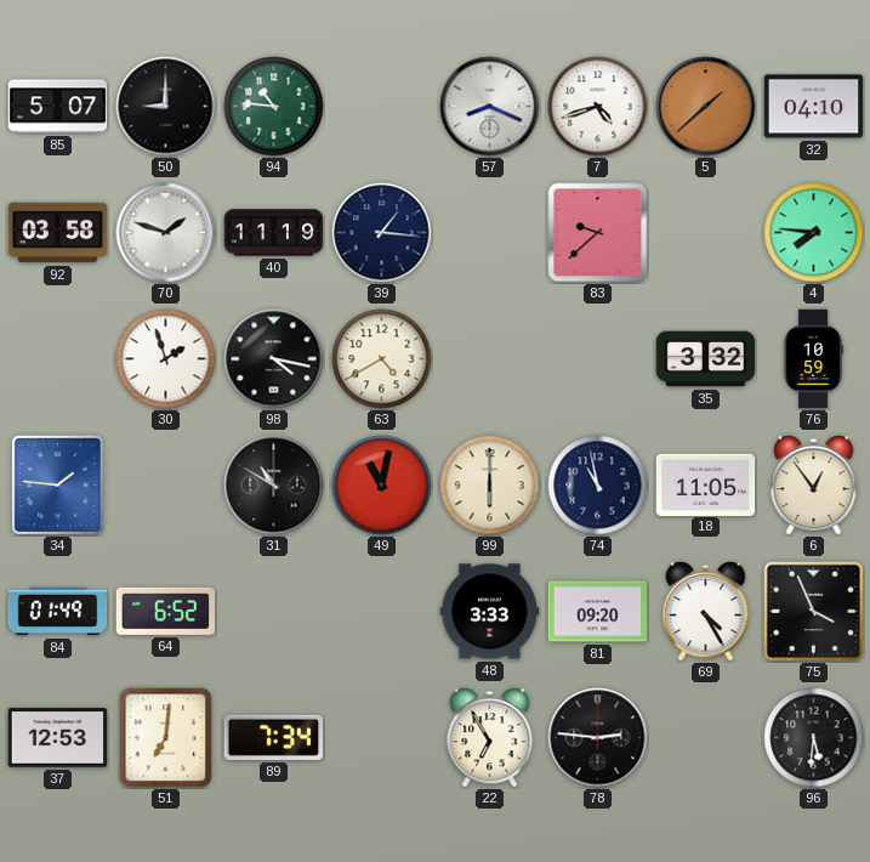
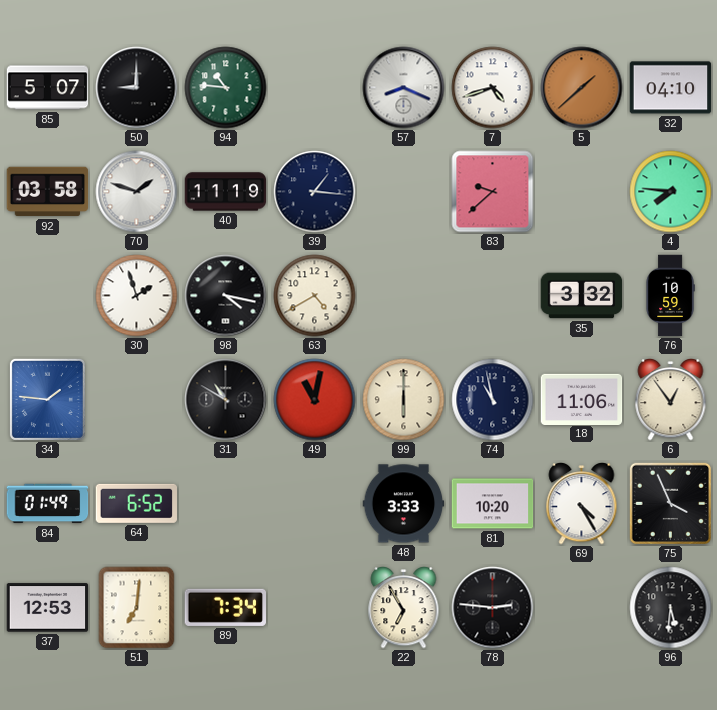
18: 11:05 -> 11:06
81: 09:20 -> 10:20
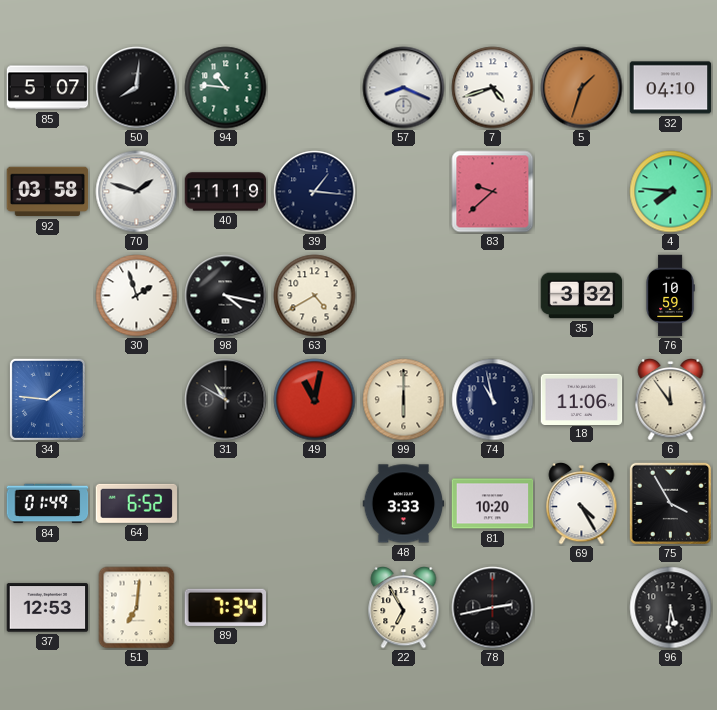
50: 9:00 -> 8:01
5: 1:38 -> 1:33
6: 12:54 -> 11:54
75: 3:56 -> 3:55
78: 2:46 -> 2:43
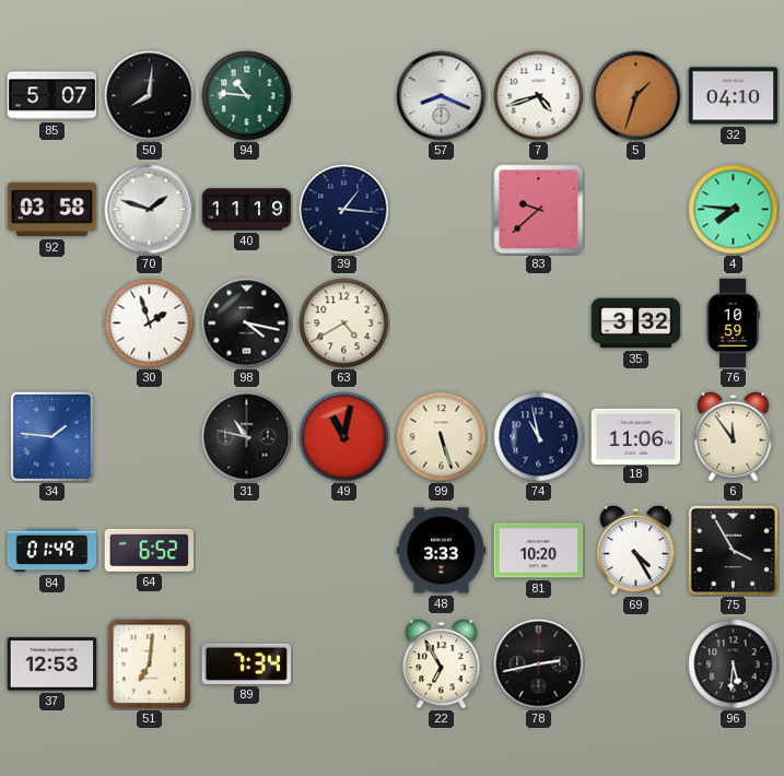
31: 10:50 -> 10:47
99: 6:00 -> 5:27
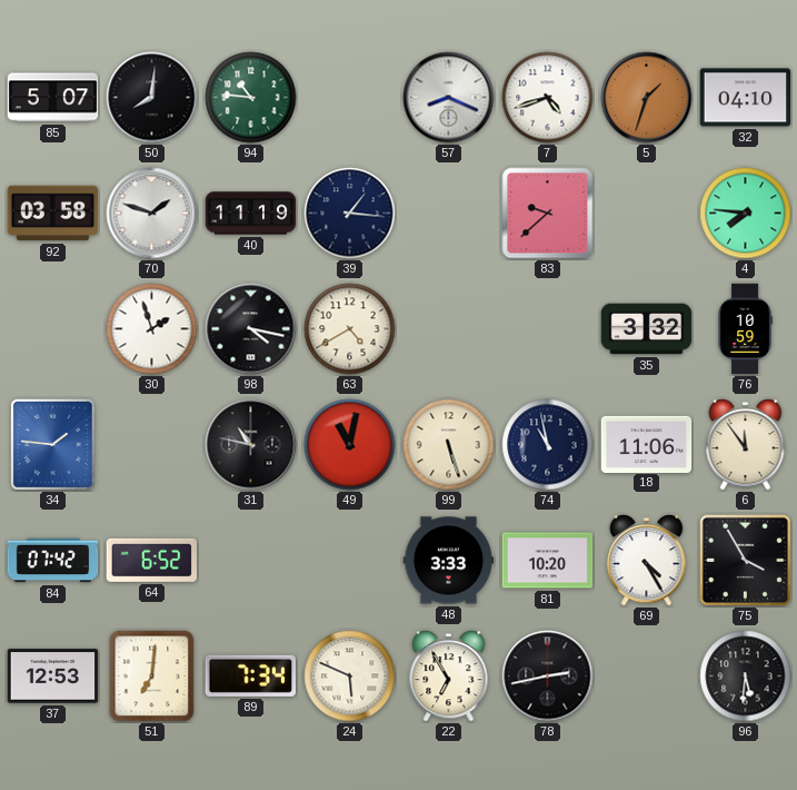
84: 01:49 -> 07:42
24: none -> 5:49
